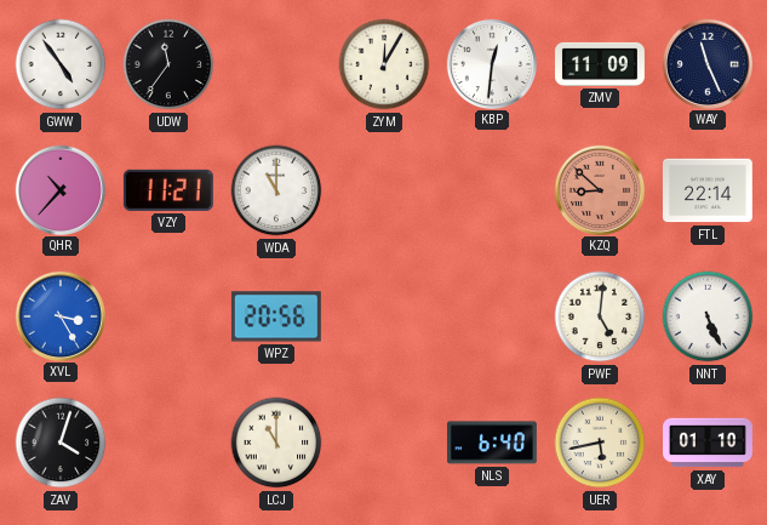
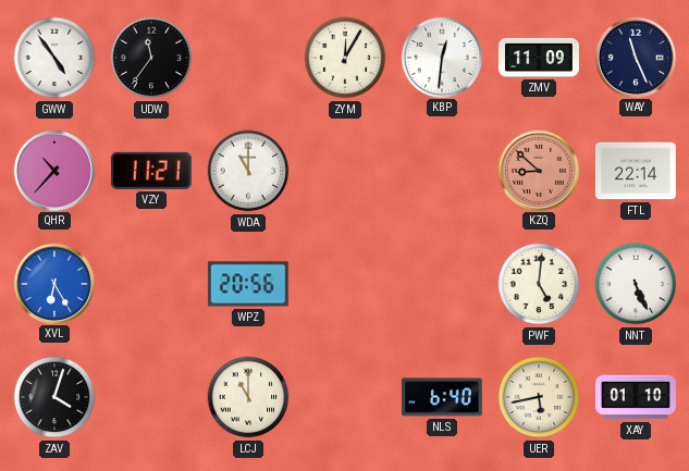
XVL: 3:25 -> 6:25
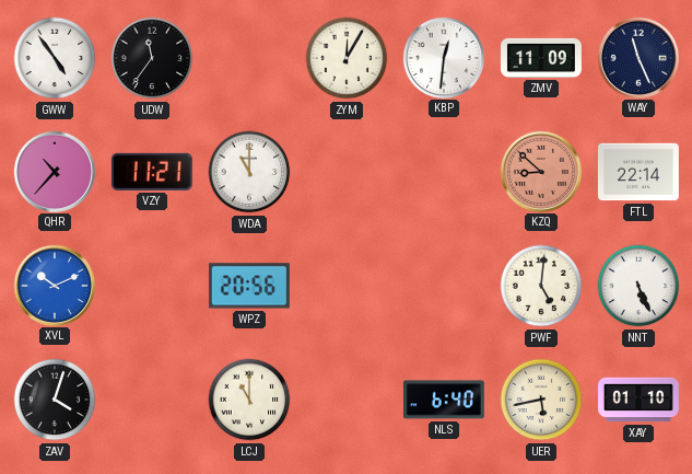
XVL: 6:25 -> 10:11
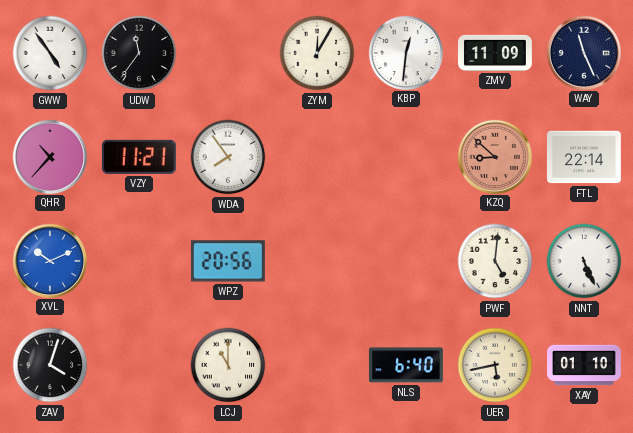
WDA: 11:00 -> 7:54
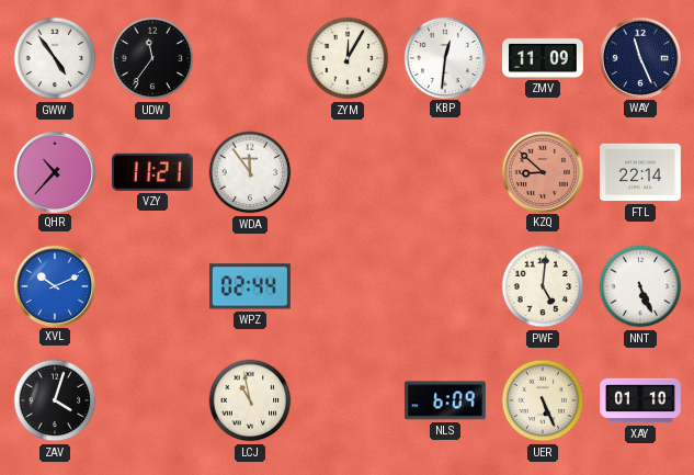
WDA: 7:54 -> 11:54
WPZ: 20:56 -> 02:44
LCJ: 11:00 -> 10:58
NLS: 6:40 -> 6:09
UER: 5:43 -> 5:26
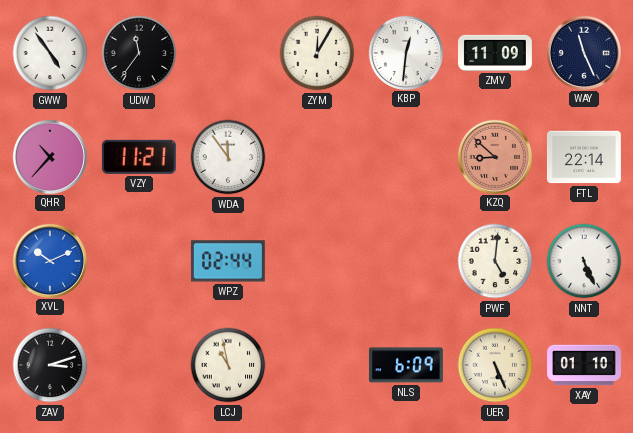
ZAV: 4:03 -> 3:12
